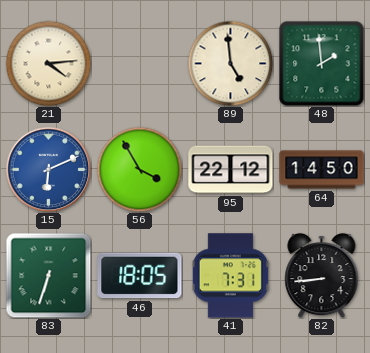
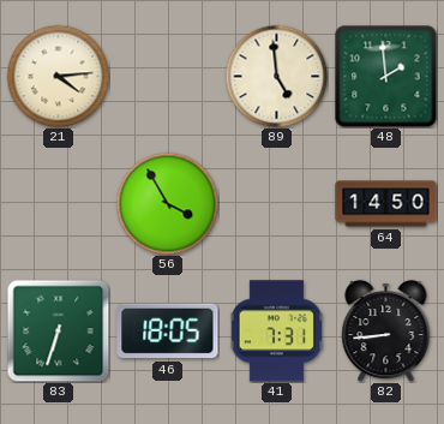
15: 6:11 -> none
95: 22:12 -> none
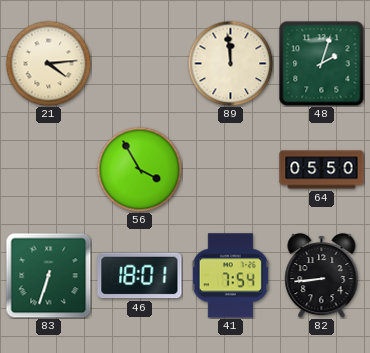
89: 4:59 -> 11:59
48: 1:59 -> 2:03
64: 14:50 -> 05:50
46: 18:05 -> 18:01
41: 7:31 -> 7:54
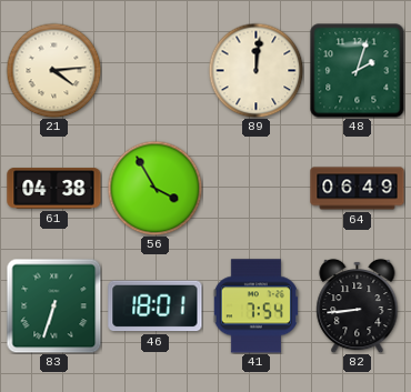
89: 11:59 -> 12:01
61: none -> 04:38
64: 05:50 -> 06:49
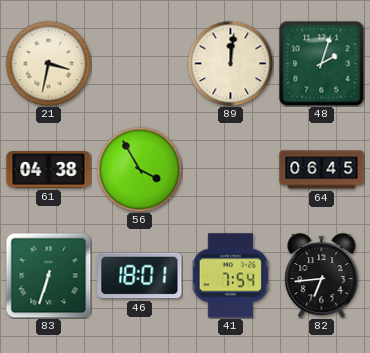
21: 4:14 -> 3:32
64: 06:49 -> 06:45
82: 8:44 -> 6:44
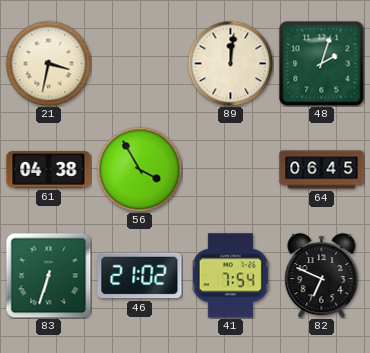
46: 18:01 -> 21:02
82: 6:44 -> 6:49
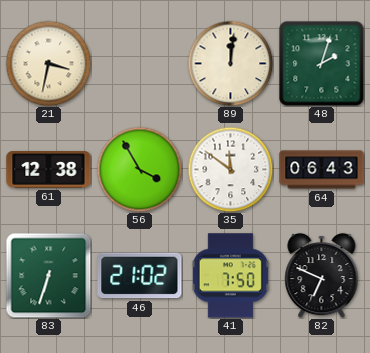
61: 04:38 -> 12:38
35: none -> 11:51
64: 06:45 -> 06:43
41: 7:54 -> 7:50
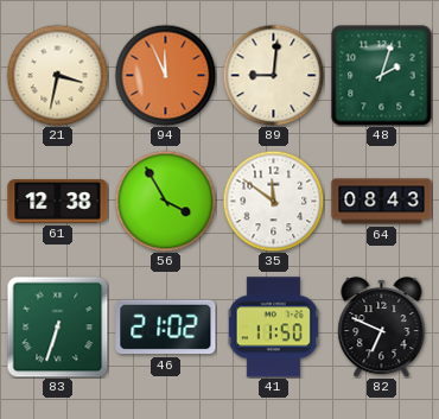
94: none -> 11:56
89: 12:01 -> 9:01
64: 06:43 -> 08:43
41: 7:50 -> 11:50
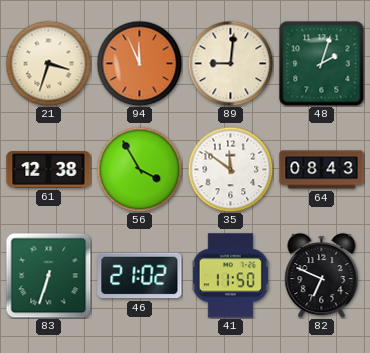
21: 3:32 -> 3:33
